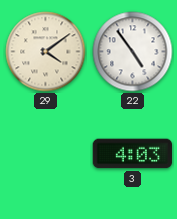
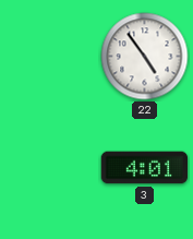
29: 4:09 -> none
3: 4:03 -> 4:01
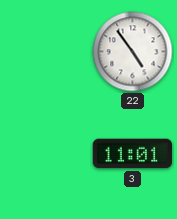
3: 4:01 -> 11:01
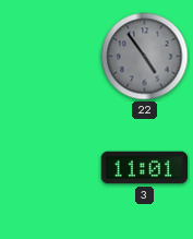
22 dial: white -> grey
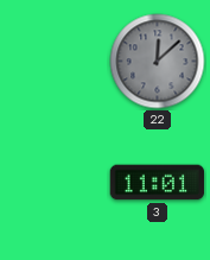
22: 4:54 -> 12:08
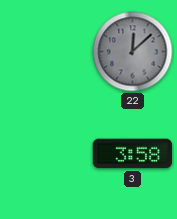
3: 11:01 -> 3:58
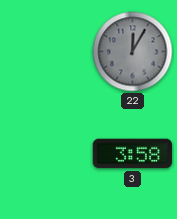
22: 12:08 -> 12:05
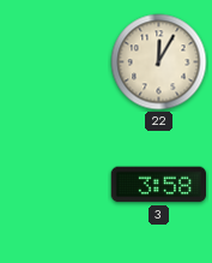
22 dial: grey -> cream
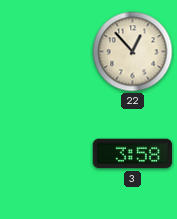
22: 12:05 -> 12:53
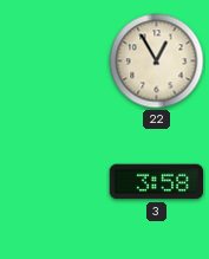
22: 12:53 -> 12:55
